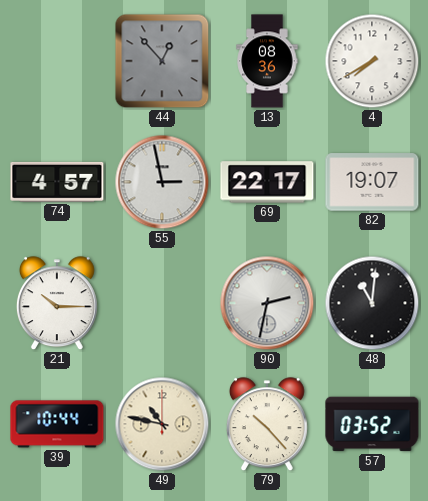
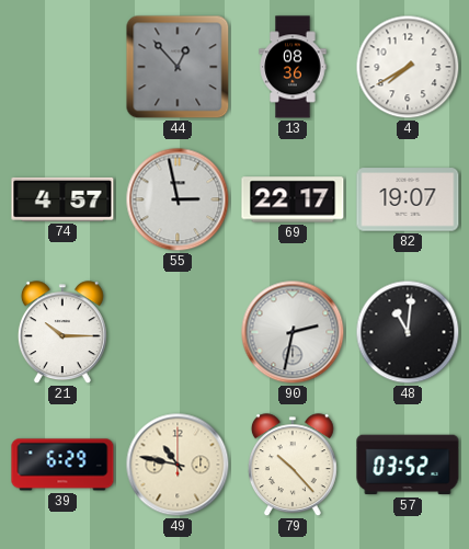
39: 10:44 -> 6:29
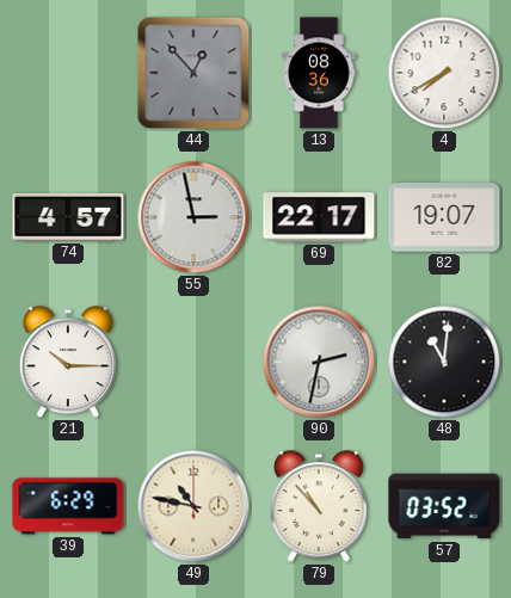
79: 10:23 -> 10:53
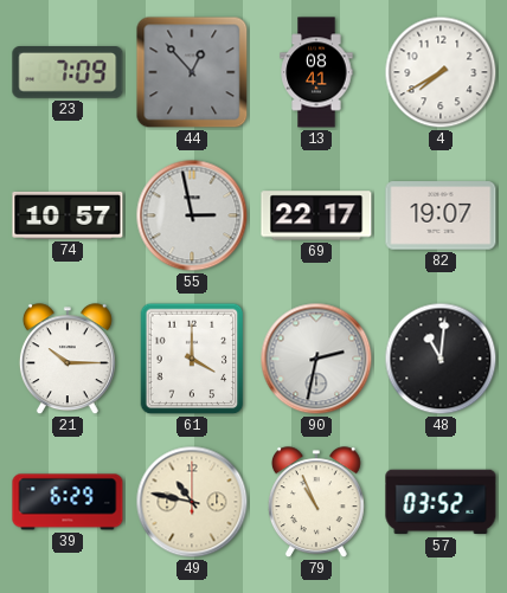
23: none -> 7:09
13: 08:36 -> 08:41
74: 4:57 -> 10:57
61: none -> 4:00
79: 10:53 -> 10:56
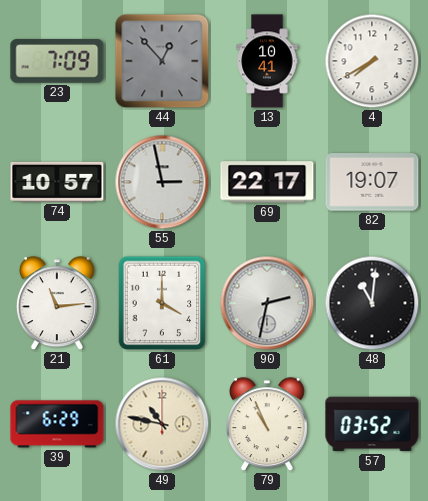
13: 08:41 -> 10:41
21: 10:15 -> 11:14
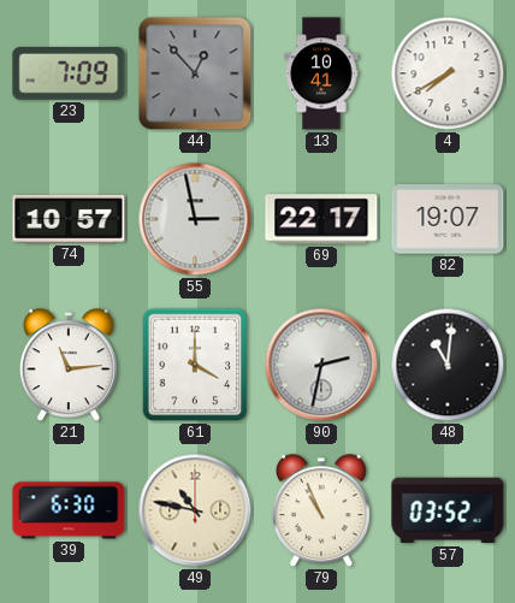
39: 6:29 -> 6:30
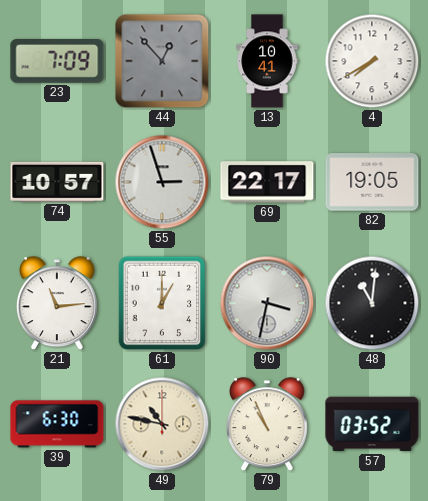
55: 2:58 -> 2:57
82: 19:07 -> 19:05
61: 4:00 -> 1:00
90: 2:32 -> 3:32
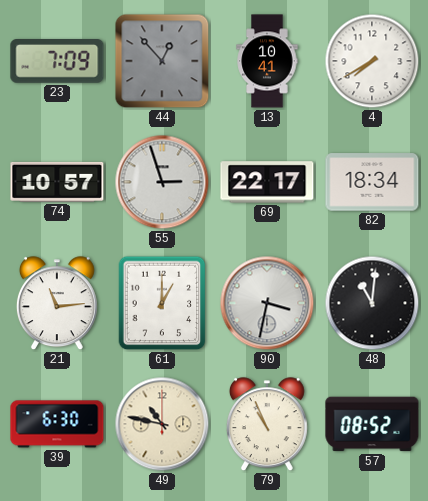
82: 19:05 -> 18:34
57: 03:52 -> 08:52
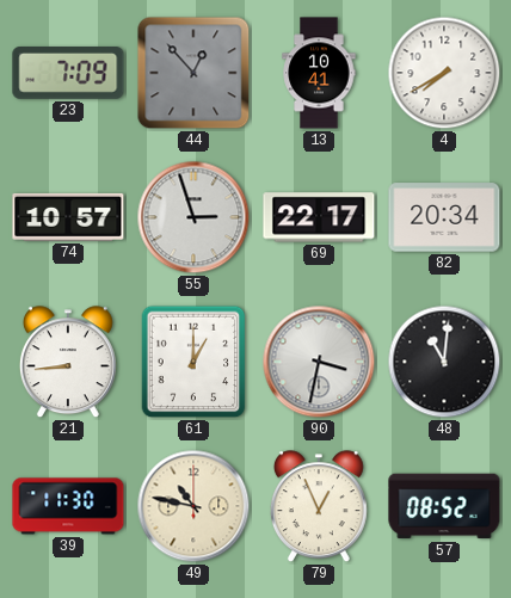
82: 18:34 -> 20:34
21: 11:14 -> 8:44
39: 6:30 -> 11:30
79: 10:56 -> 12:56
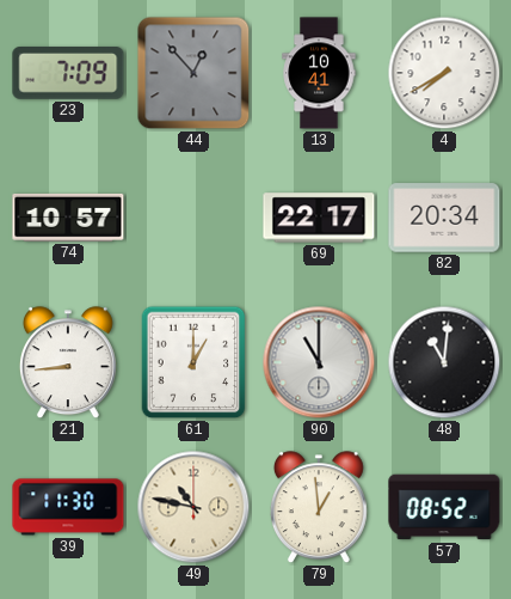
55: 2:57 -> none
90: 3:32 -> 11:00
79: 12:56 -> 12:59
